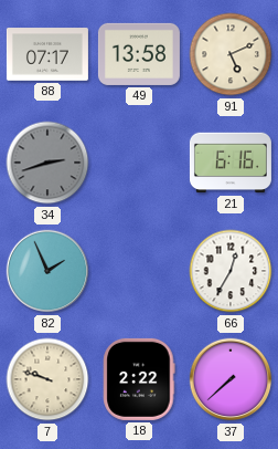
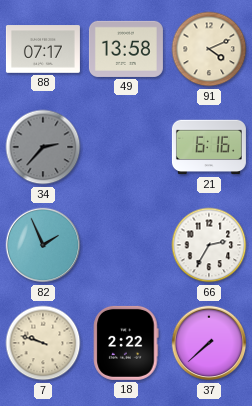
91: 5:11 -> 4:11
34: 2:42 -> 2:37
66: 12:35 -> 2:35
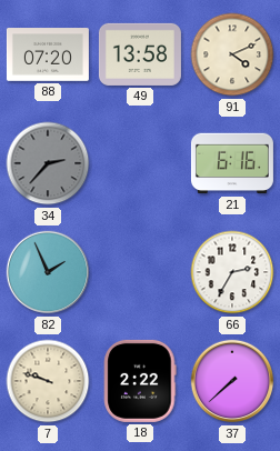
88: 07:17 -> 07:20
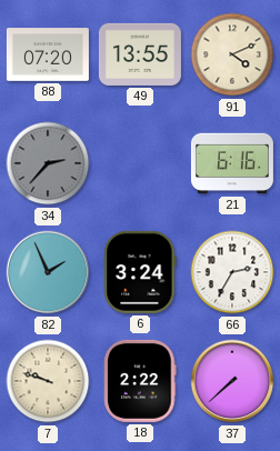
49: 13:58 -> 13:55
6: none -> 3:24
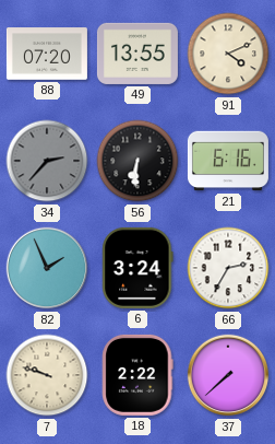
56: none -> 6:31
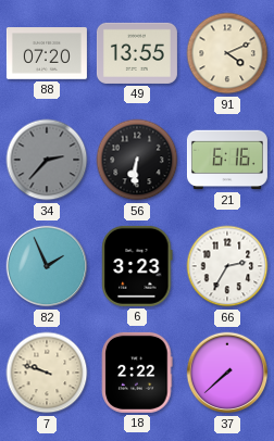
6: 3:24 -> 3:23
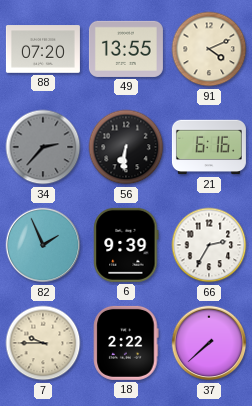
6: 3:23 -> 9:39
7: 9:48 -> 9:45
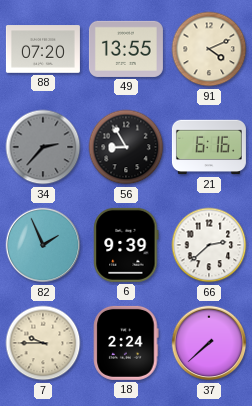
56: 6:31 -> 8:55
66: 2:35 -> 2:38
18: 2:22 -> 2:24
